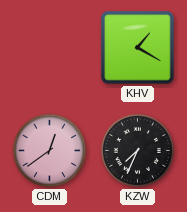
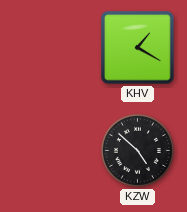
CDM: 12:39 -> none
KZW: 7:34 -> 4:52
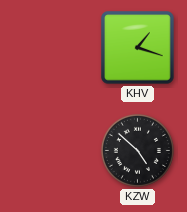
KHV: 1:20 -> 1:18
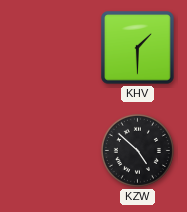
KHV: 1:18 -> 1:30
